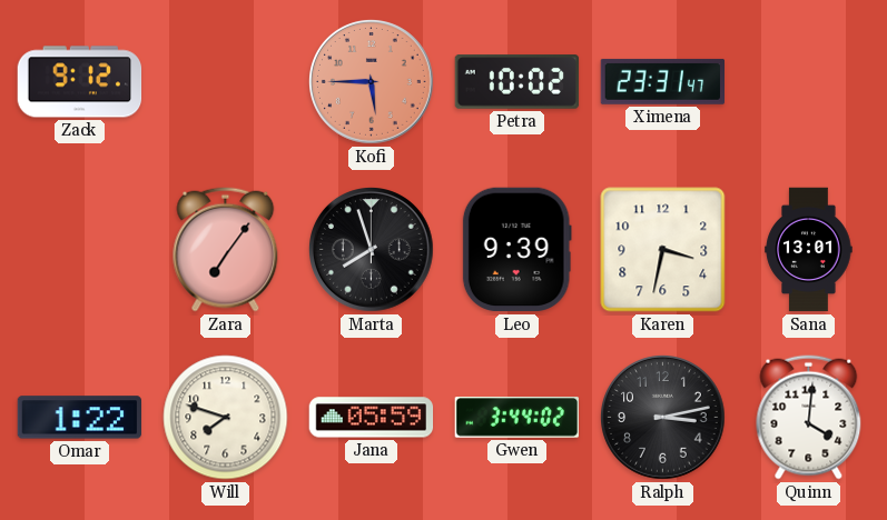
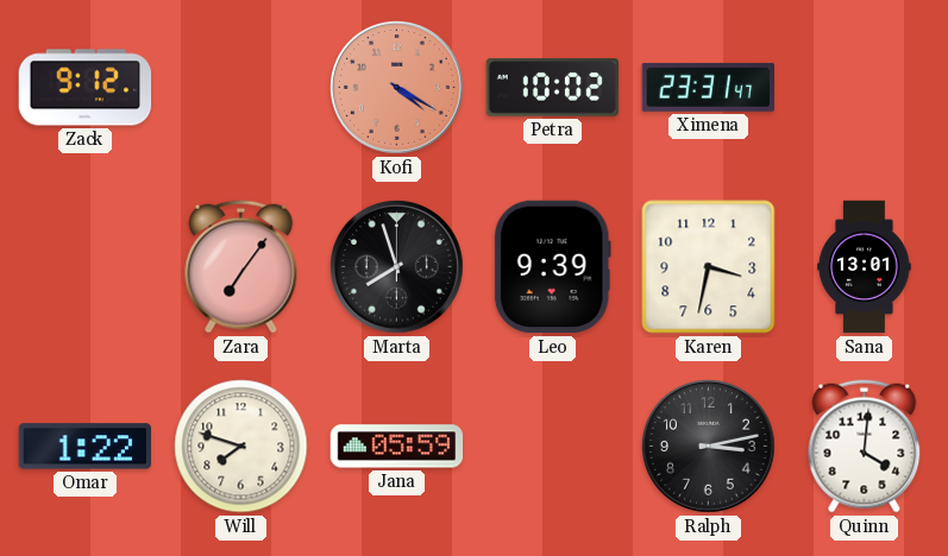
Kofi: 5:45 -> 4:20
Gwen: 3:44 -> none
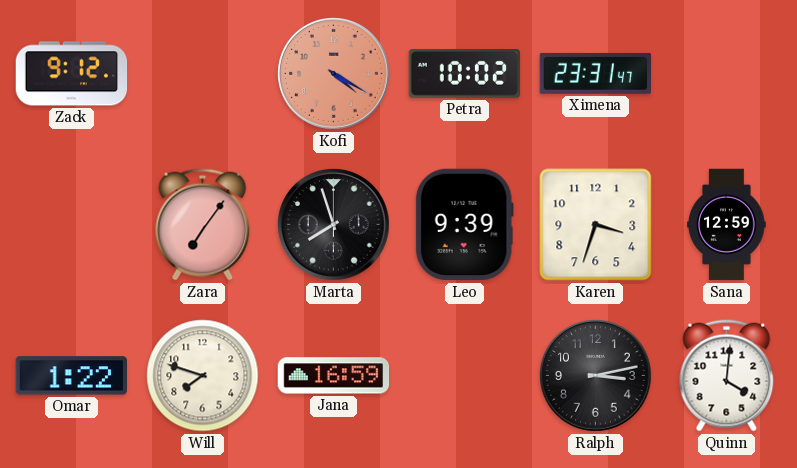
Karen: 3:32 -> 3:33
Sana: 13:01 -> 12:59
Jana: 05:59 -> 16:59
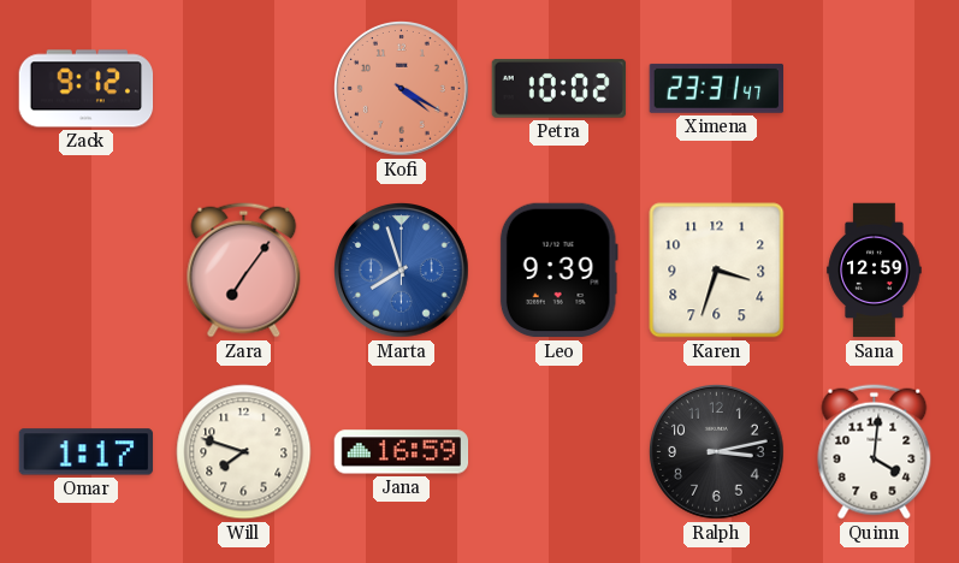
Marta dial: black -> blue
Omar: 1:22 -> 1:17
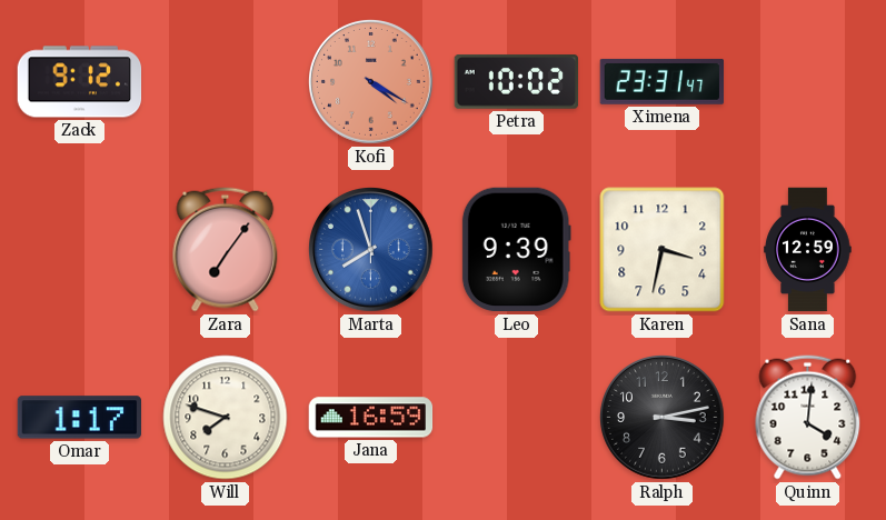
Karen: 3:33 -> 3:32
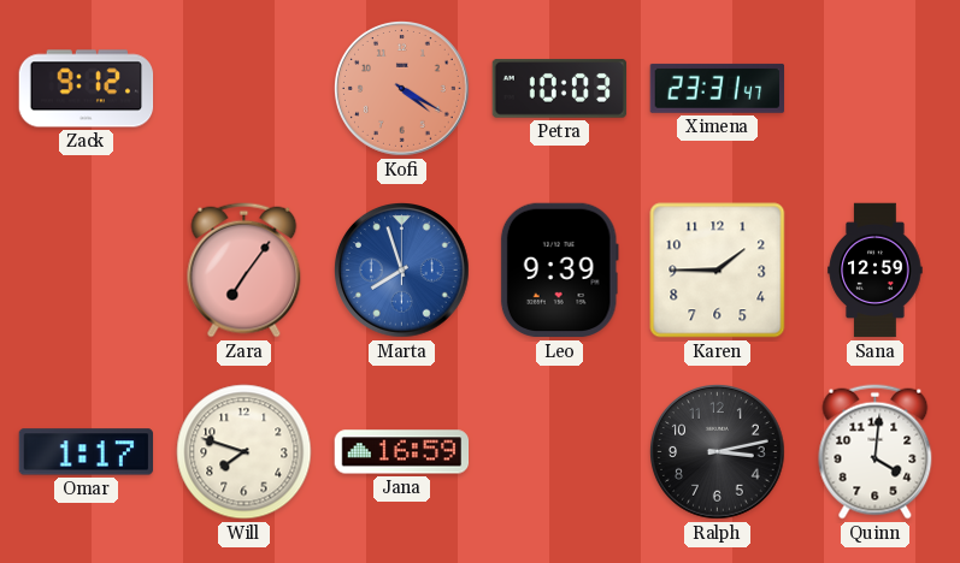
Petra: 10:02 -> 10:03
Karen: 3:32 -> 1:45
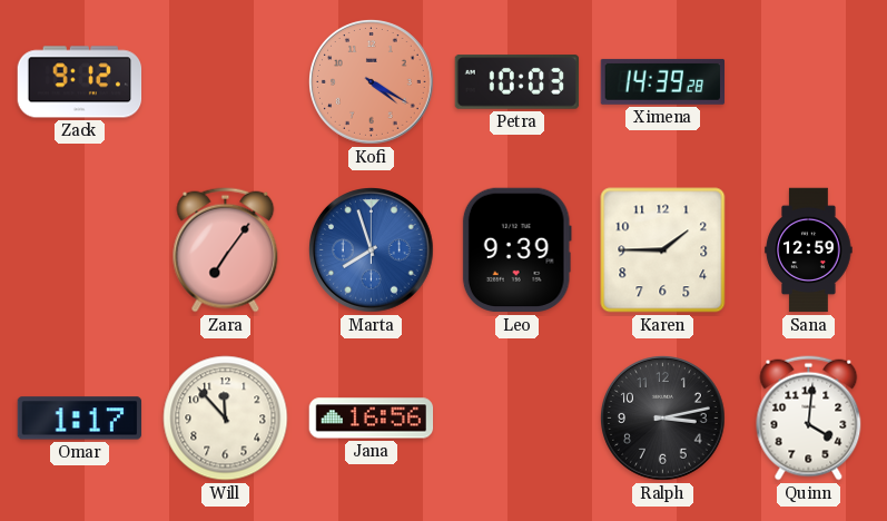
Ximena: 23:31 -> 14:39
Will: 7:48 -> 11:53
Jana: 16:59 -> 16:56
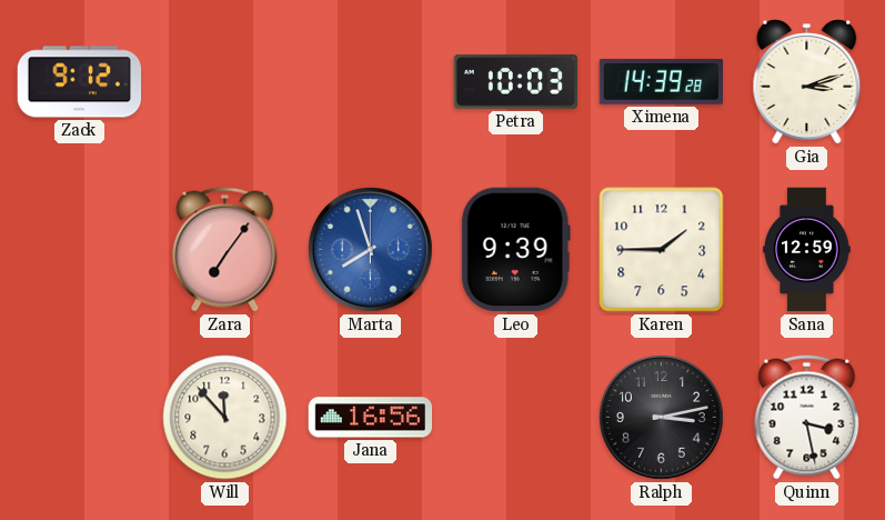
Kofi: 4:20 -> none
Gia: none -> 3:12
Omar: 1:17 -> none
Quinn: 4:01 -> 3:28
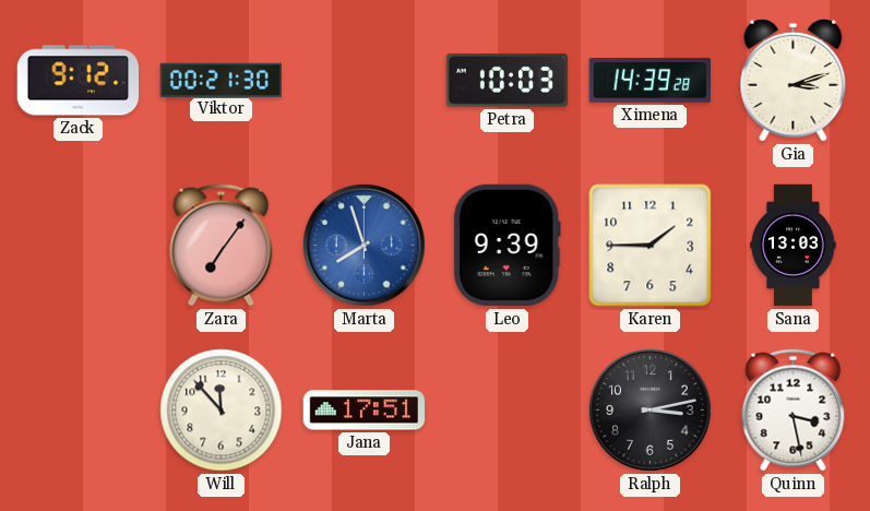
Viktor: none -> 00:21
Sana: 12:59 -> 13:03
Jana: 16:56 -> 17:51
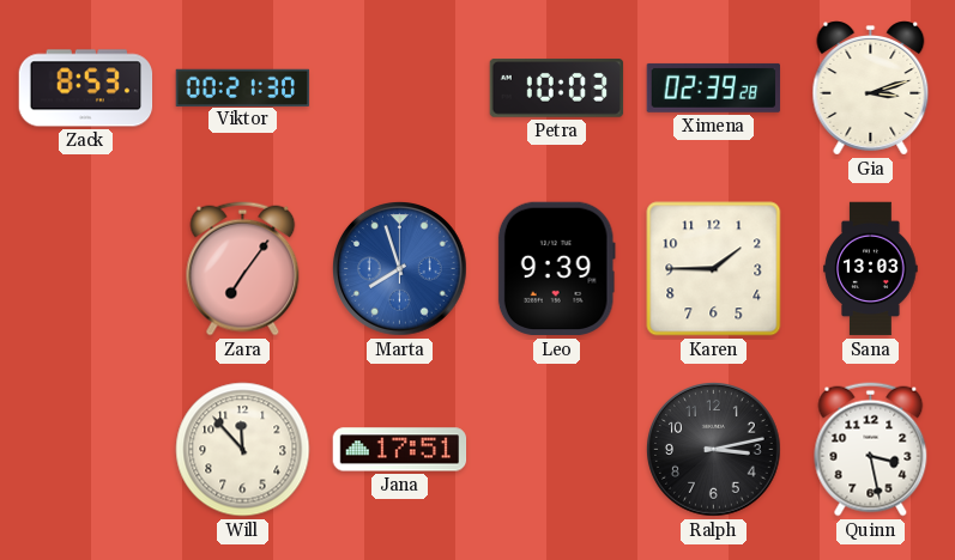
Zack: 9:12 -> 8:53
Ximena: 14:39 -> 02:39
